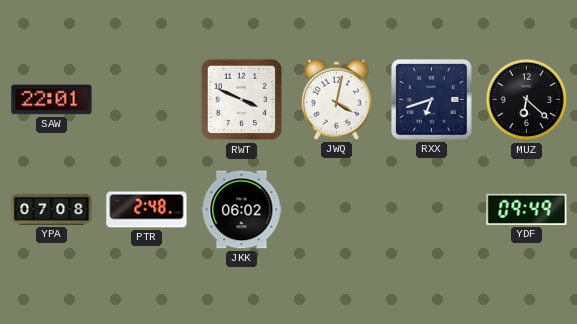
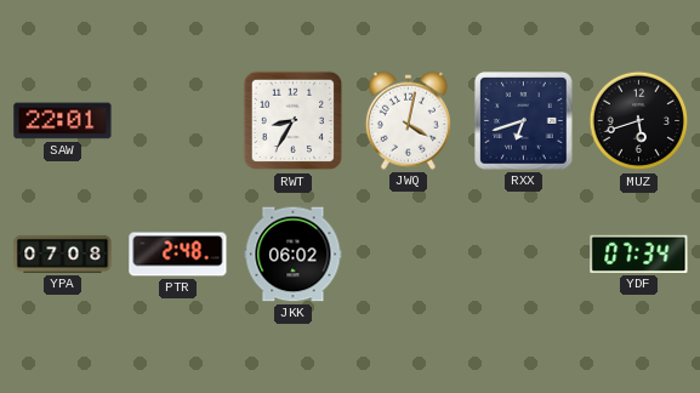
RWT: 3:49 -> 8:35
MUZ: 6:22 -> 5:42
YDF: 09:49 -> 07:34
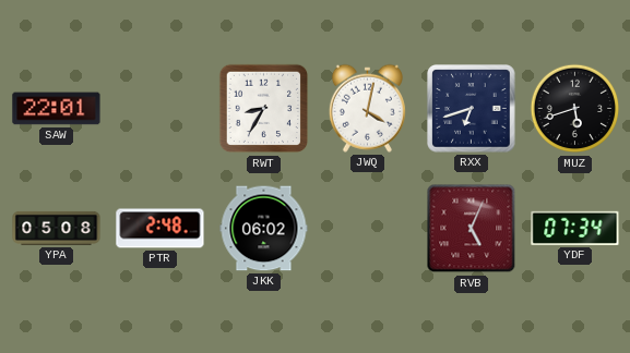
YPA: 07:08 -> 05:08
RVB: none -> 5:04
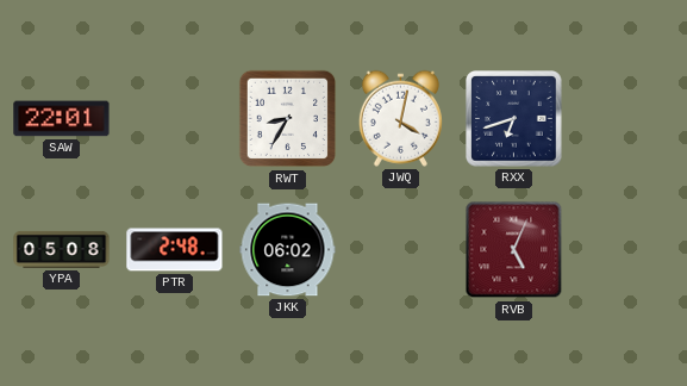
MUZ: 5:42 -> none
YDF: 07:34 -> none
